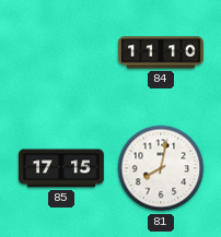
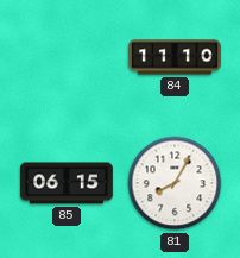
85: 17:15 -> 06:15
81: 8:02 -> 8:05
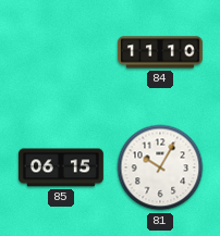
81: 8:05 -> 10:05
